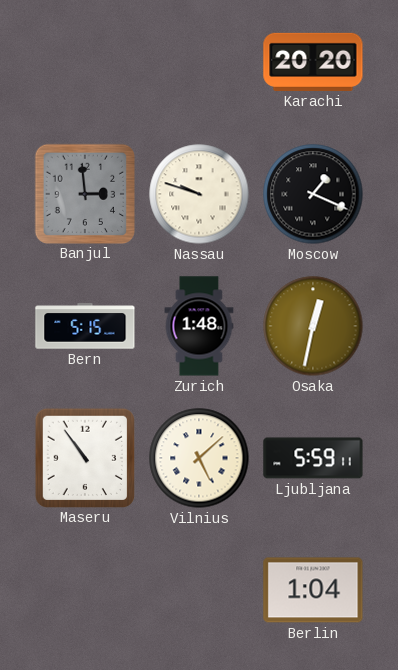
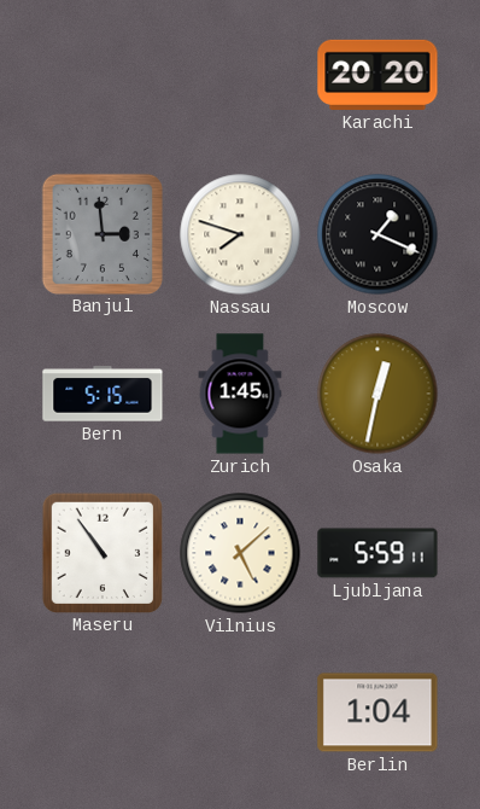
Nassau: 9:48 -> 7:48
Zurich: 1:48 -> 1:45
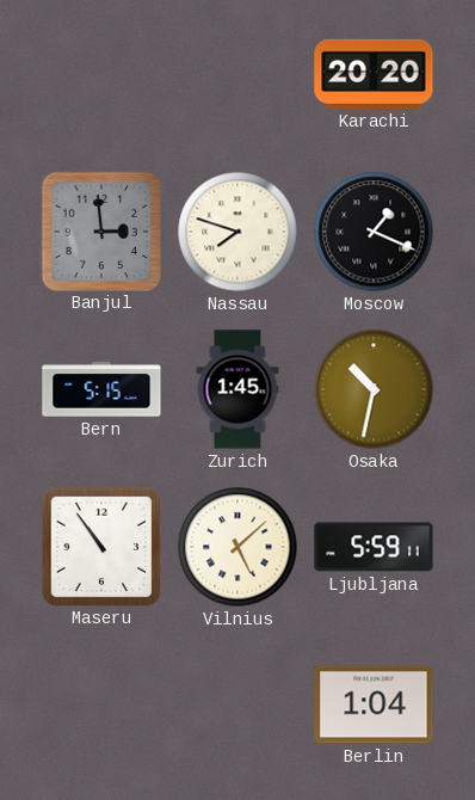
Osaka: 12:32 -> 10:32
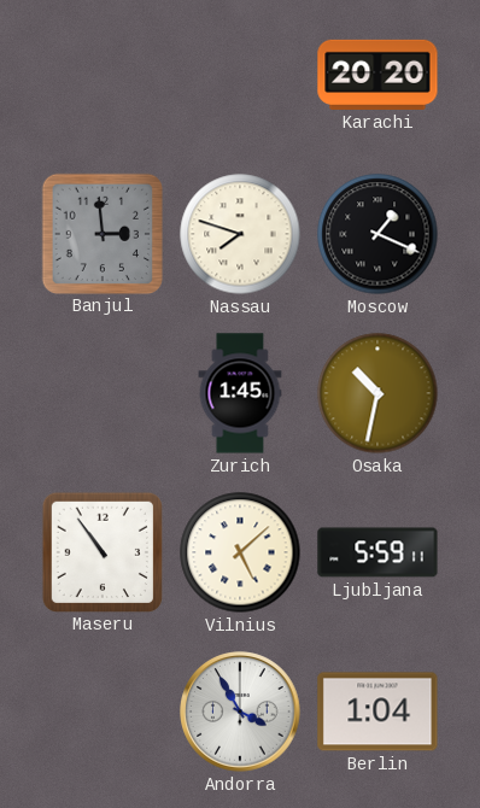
Bern: 5:15 -> none
Andorra: none -> 3:55
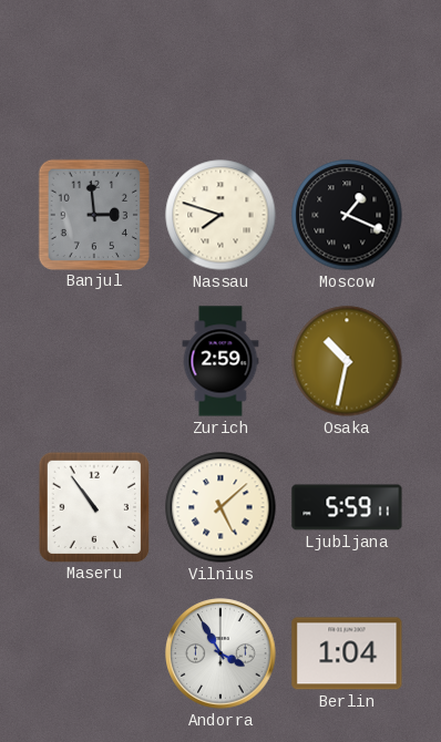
Karachi: 20:20 -> none
Zurich: 1:45 -> 2:59
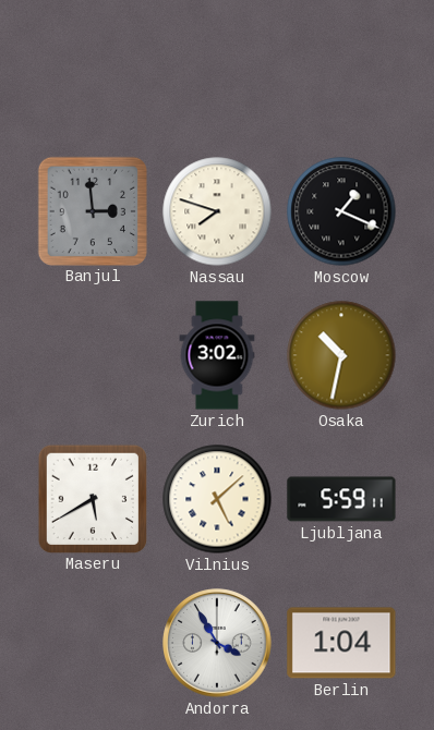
Zurich: 2:59 -> 3:02
Maseru: 10:54 -> 5:40
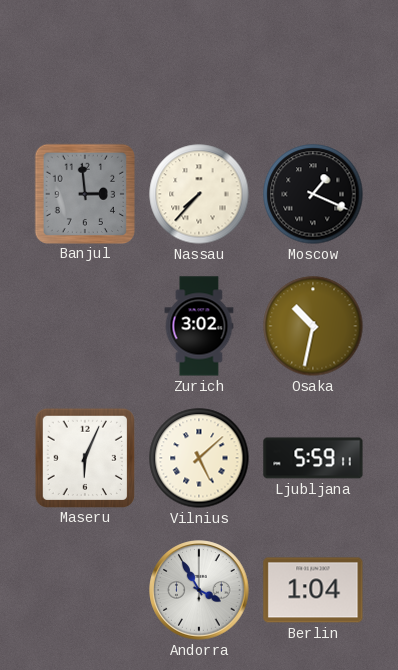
Nassau: 7:48 -> 7:37
Maseru: 5:40 -> 6:04
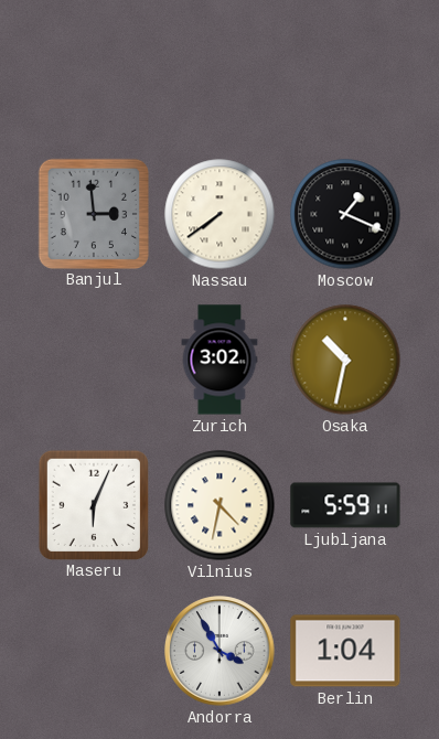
Nassau: 7:37 -> 7:39
Vilnius: 5:08 -> 4:32
